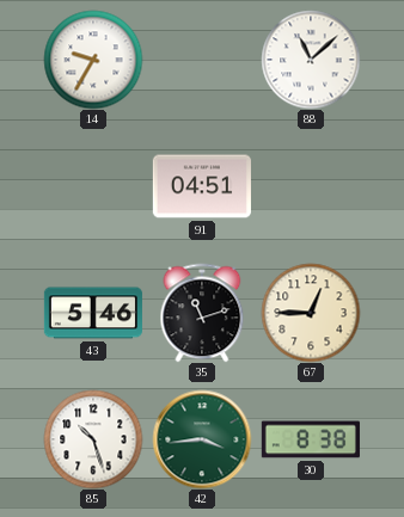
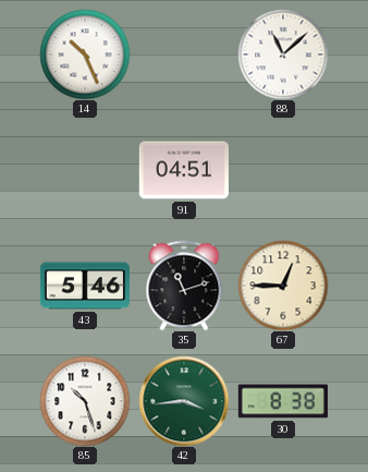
14: 9:35 -> 10:26
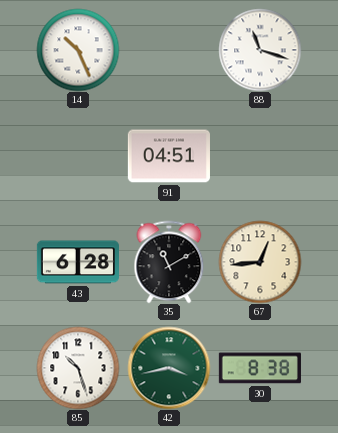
88: 11:08 -> 11:18
43: 5:46 -> 6:28
35: 11:12 -> 11:10
67: 12:45 -> 12:44
42: 3:44 -> 3:43
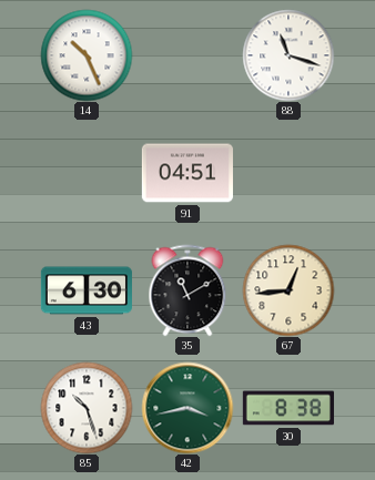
43: 6:28 -> 6:30
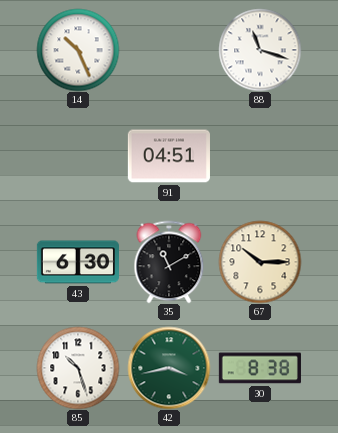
67: 12:44 -> 10:15
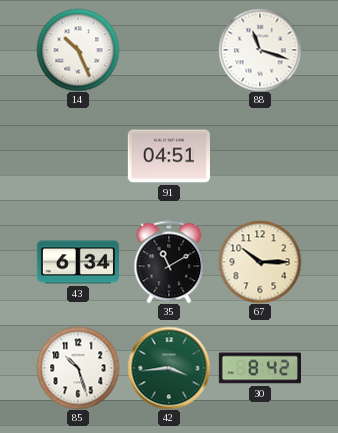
43: 6:30 -> 6:34
42: 3:43 -> 3:44
30: 8:38 -> 8:42
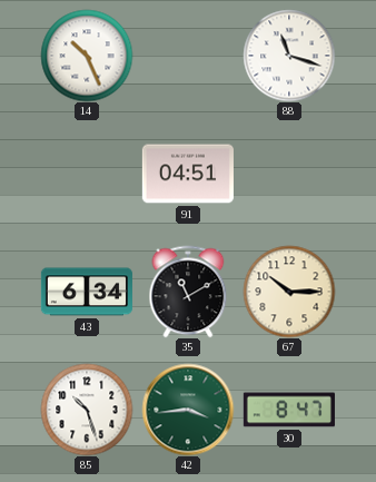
30: 8:42 -> 8:47
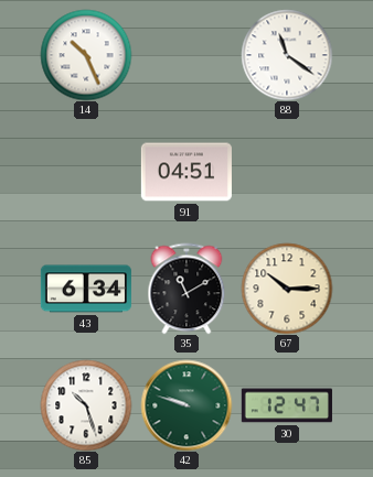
88: 11:18 -> 11:21
42: 3:44 -> 9:48
30: 8:47 -> 12:47
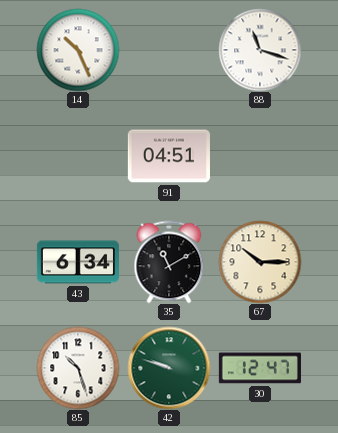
88: 11:21 -> 11:18
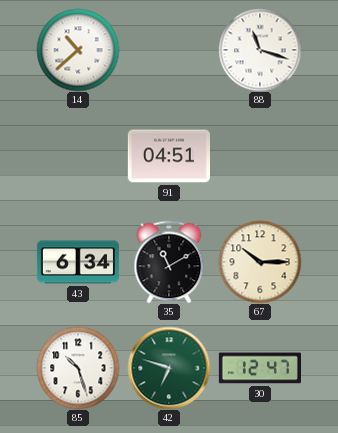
14: 10:26 -> 10:38
42: 9:48 -> 6:48
